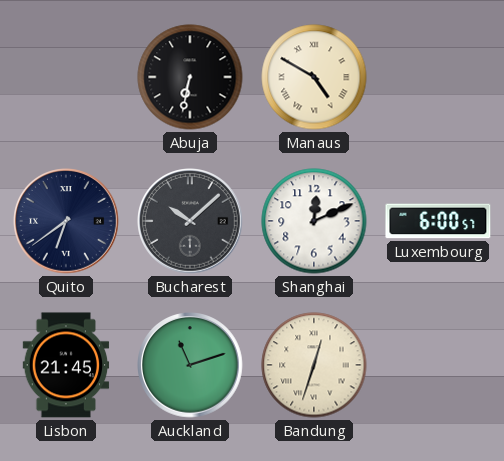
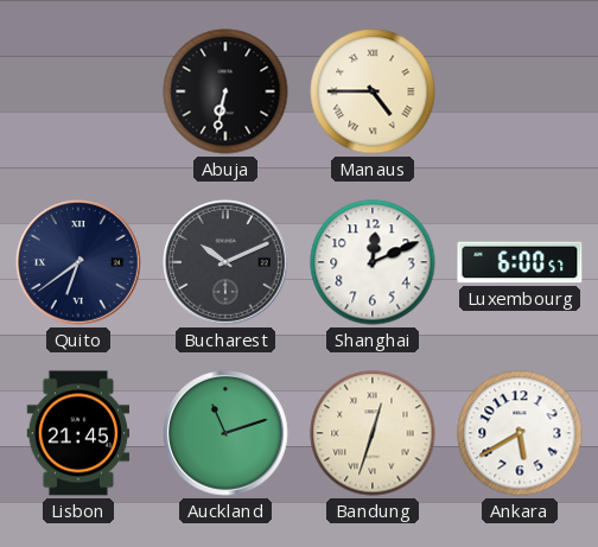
Manaus: 4:50 -> 4:45
Bucharest: 10:08 -> 10:11
Ankara: none -> 5:40
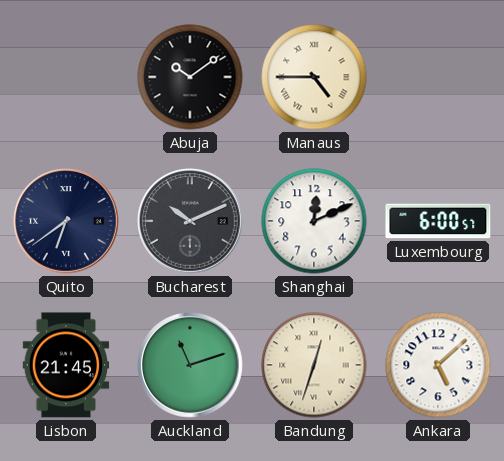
Abuja: 6:32 -> 10:09
Ankara: 5:40 -> 5:08
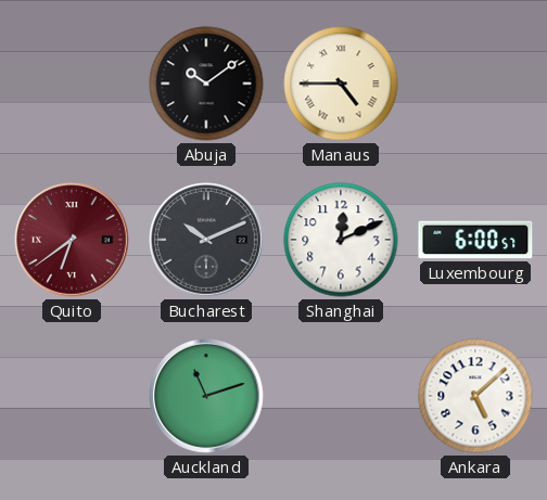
Quito dial: navy -> burgundy
Lisbon: 21:45 -> none
Bandung: 12:33 -> none
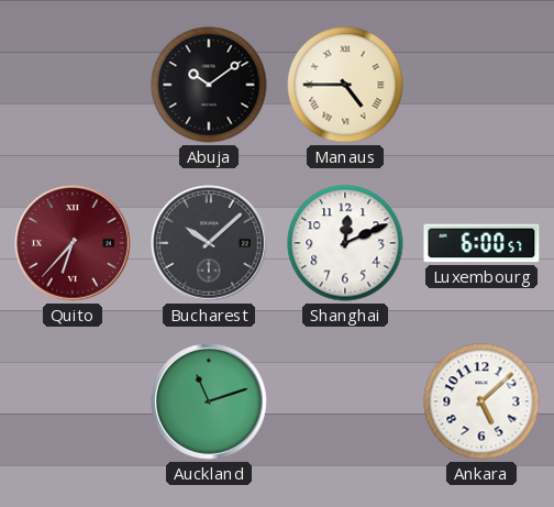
Quito: 6:39 -> 6:37
Bucharest: 10:11 -> 10:08
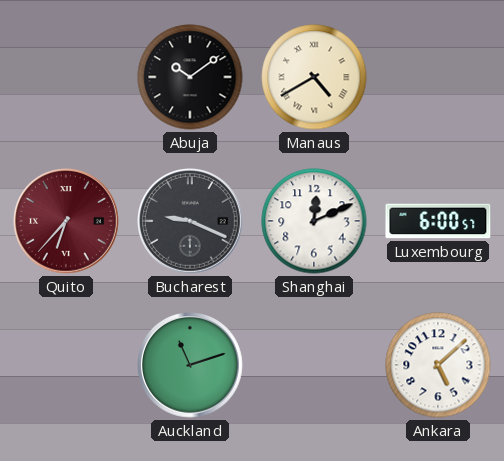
Manaus: 4:45 -> 4:40
Bucharest: 10:08 -> 9:19
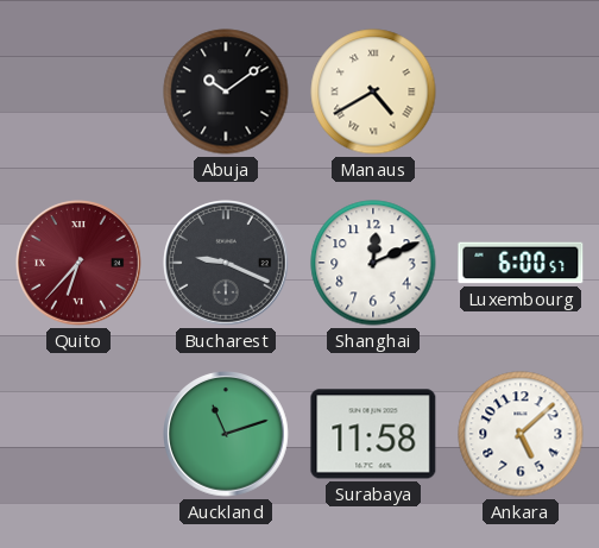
Surabaya: none -> 11:58
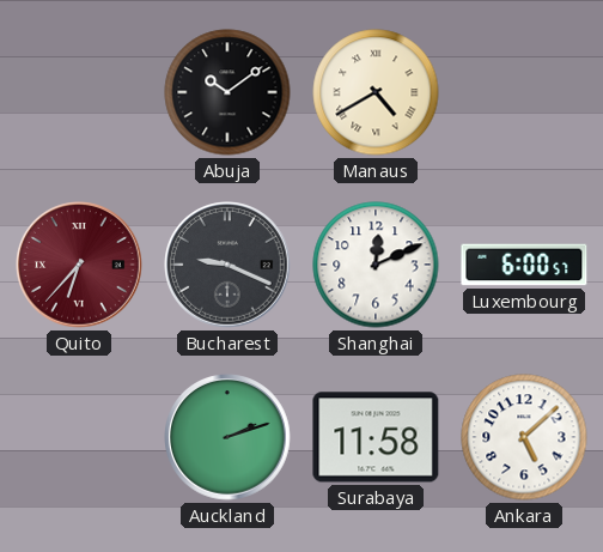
Auckland: 11:12 -> 2:12
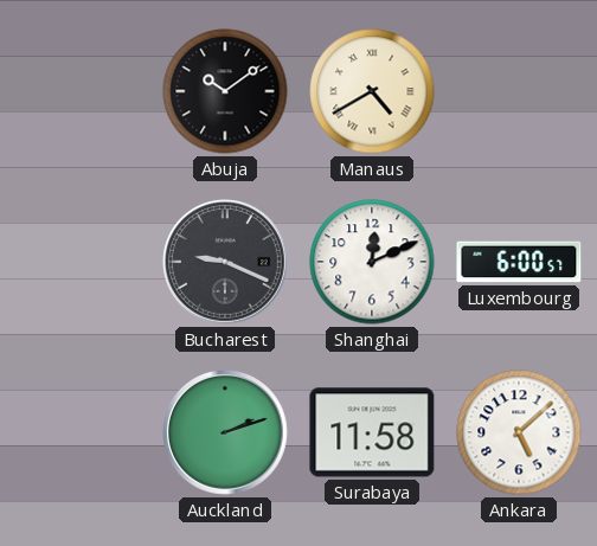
Quito: 6:37 -> none
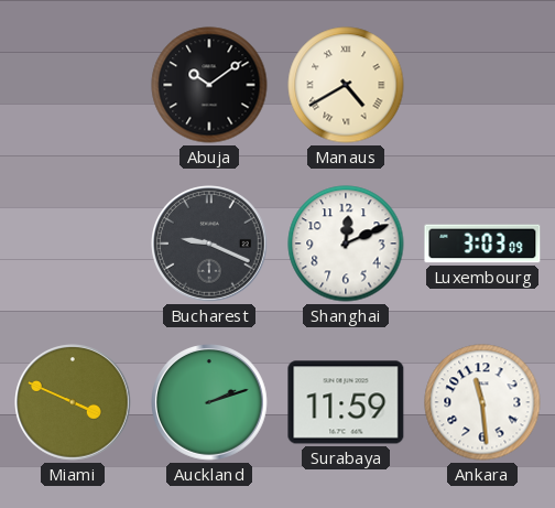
Luxembourg: 6:00 -> 3:03
Miami: none -> 3:49
Surabaya: 11:58 -> 11:59
Ankara: 5:08 -> 11:29
